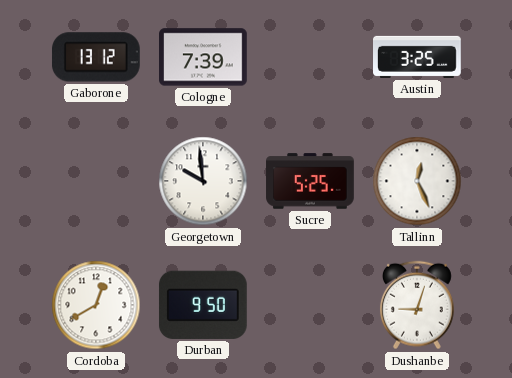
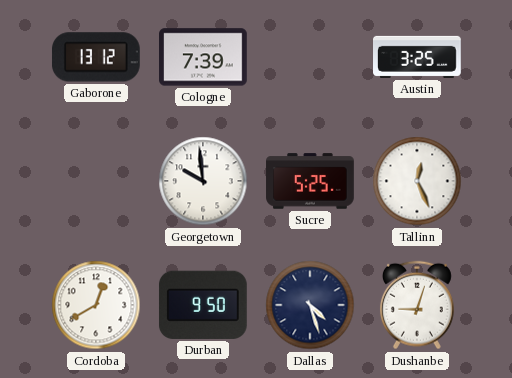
Dallas: none -> 4:27
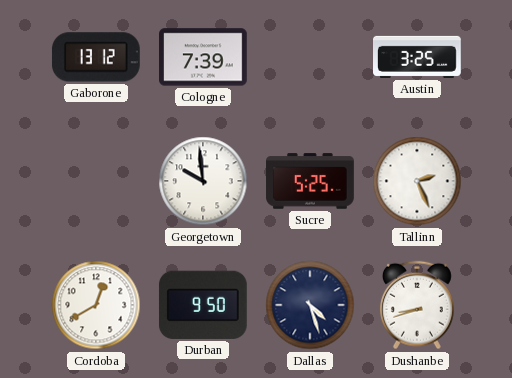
Tallinn: 12:26 -> 2:26
Dushanbe: 9:03 -> 8:42
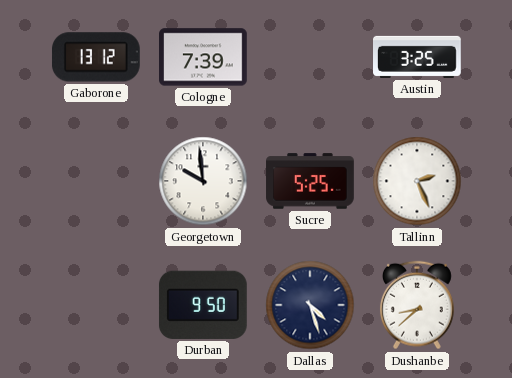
Cordoba: 12:40 -> none
Dushanbe: 8:42 -> 8:38
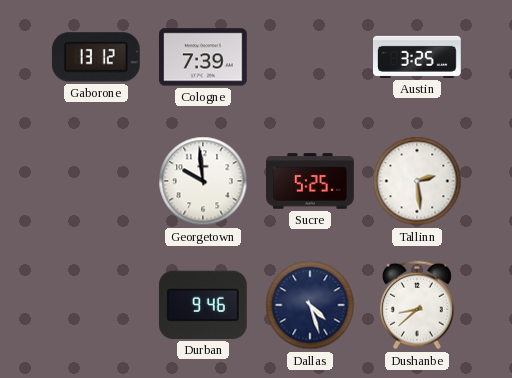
Tallinn: 2:26 -> 2:29
Durban: 9:50 -> 9:46
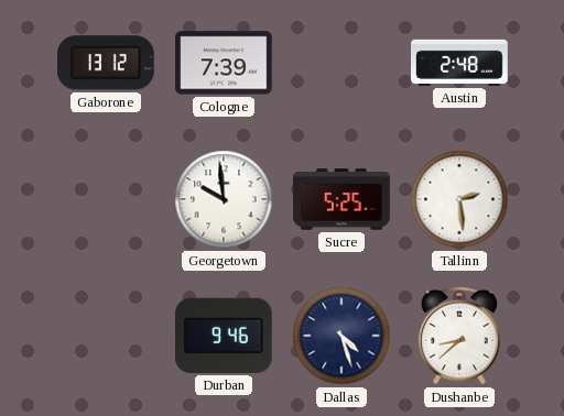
Austin: 3:25 -> 2:48
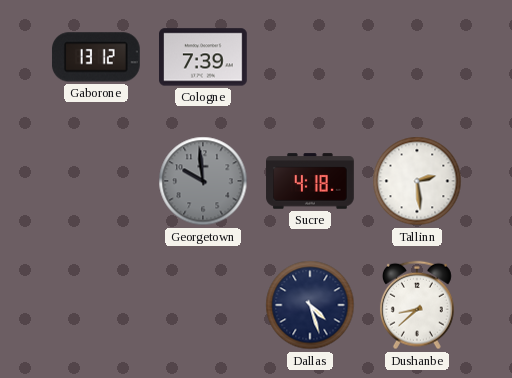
Austin: 2:48 -> none
Georgetown dial: white -> grey
Sucre: 5:25 -> 4:18
Durban: 9:46 -> none
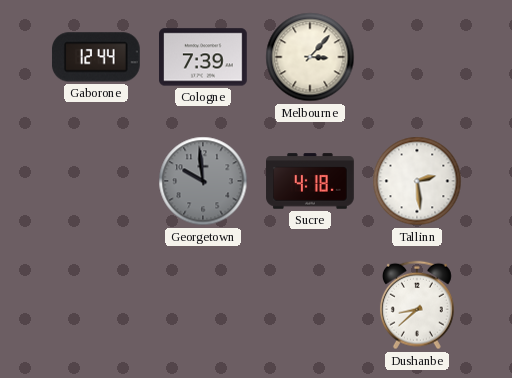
Gaborone: 13:12 -> 12:44
Melbourne: none -> 3:07
Dallas: 4:27 -> none
